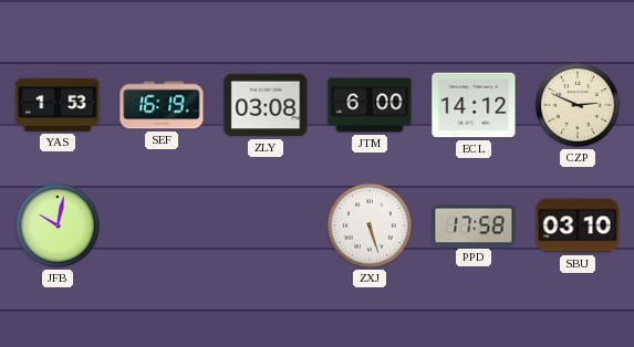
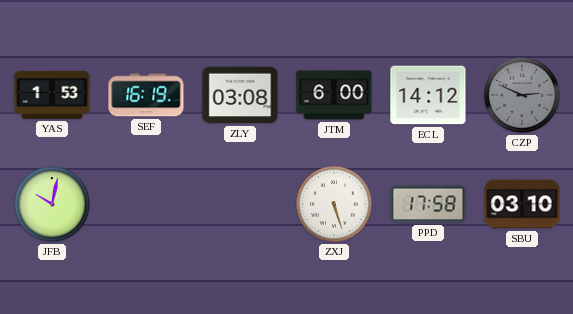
CZP dial: cream -> grey
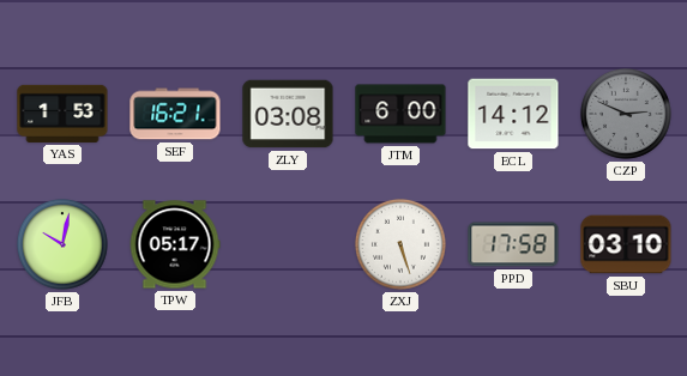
SEF: 16:19 -> 16:21
TPW: none -> 05:17
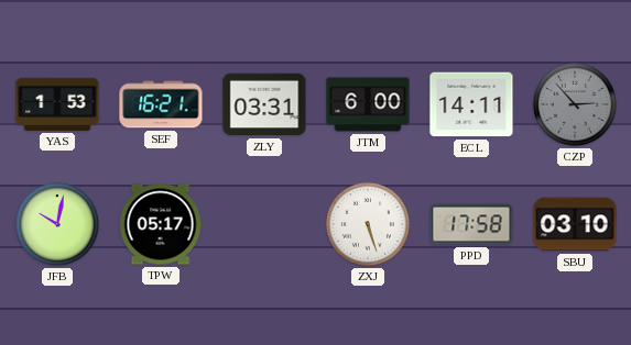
ZLY: 03:08 -> 03:31
ECL: 14:12 -> 14:11
CZP: 2:49 -> 2:53
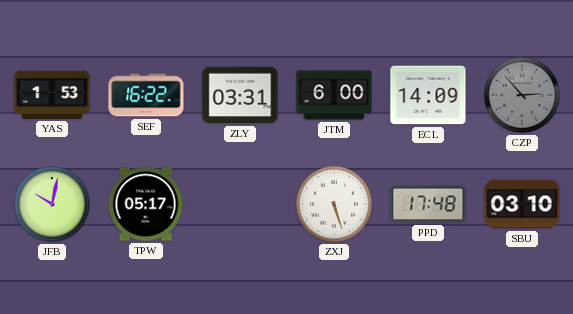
SEF: 16:21 -> 16:22
ECL: 14:11 -> 14:09
PPD: 17:58 -> 17:48
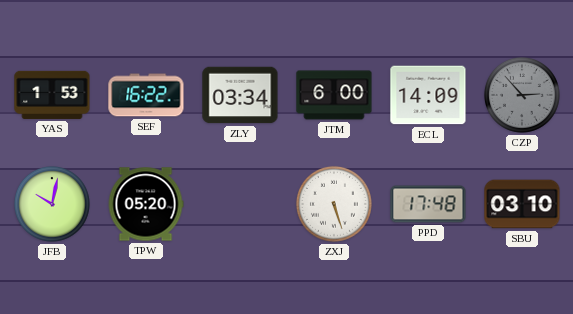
ZLY: 03:31 -> 03:34
TPW: 05:17 -> 05:20
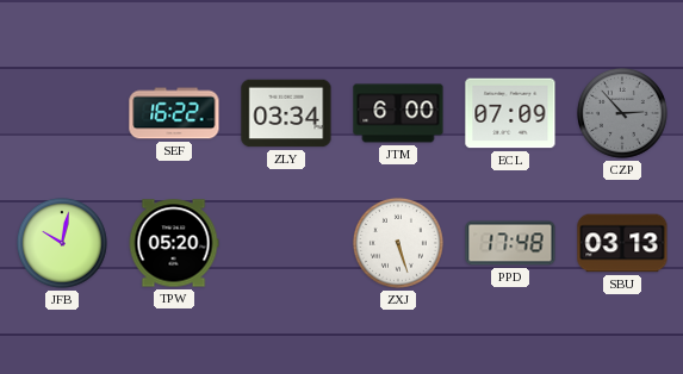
YAS: 1:53 -> none
ECL: 14:09 -> 07:09
SBU: 03:10 -> 03:13
